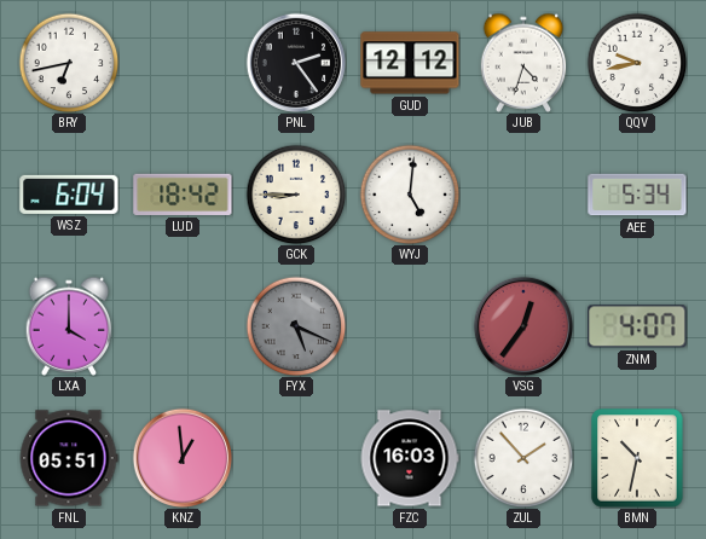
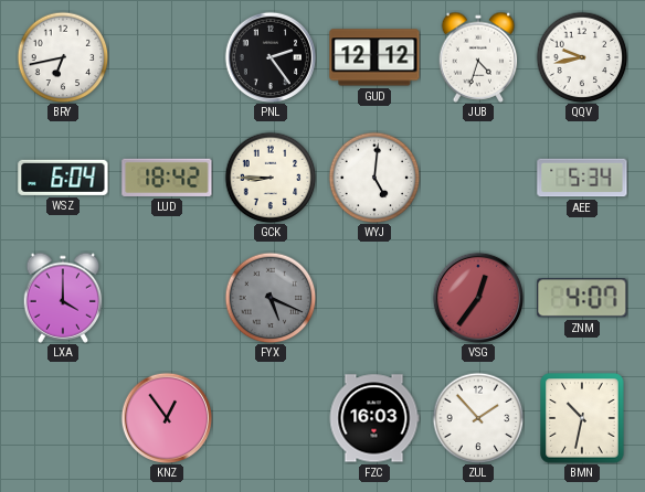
FNL: 05:51 -> none
KNZ: 12:59 -> 12:54
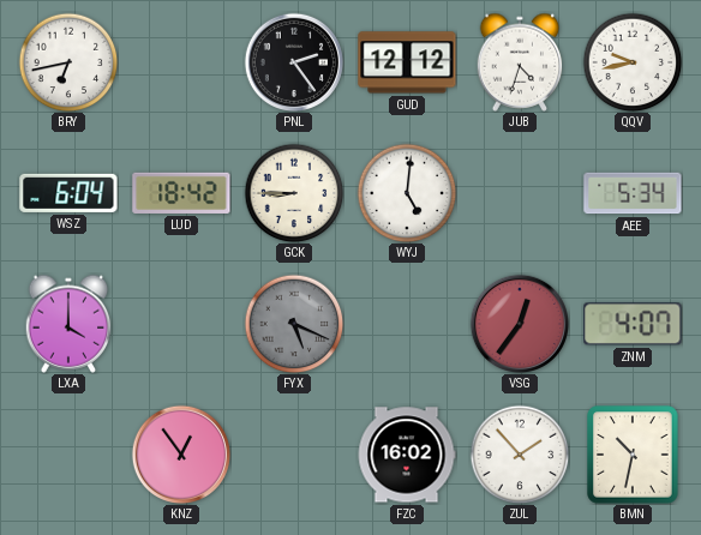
FZC: 16:03 -> 16:02
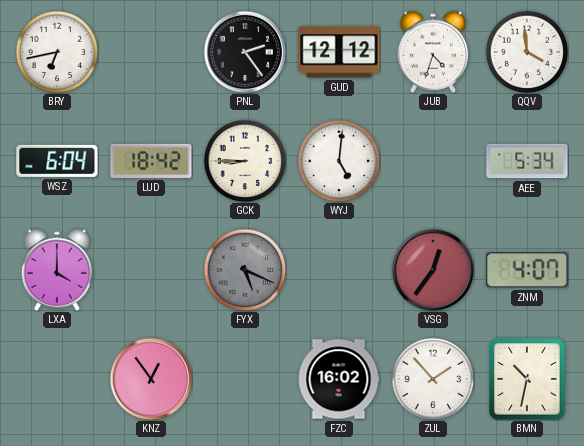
QQV: 9:43 -> 3:59
